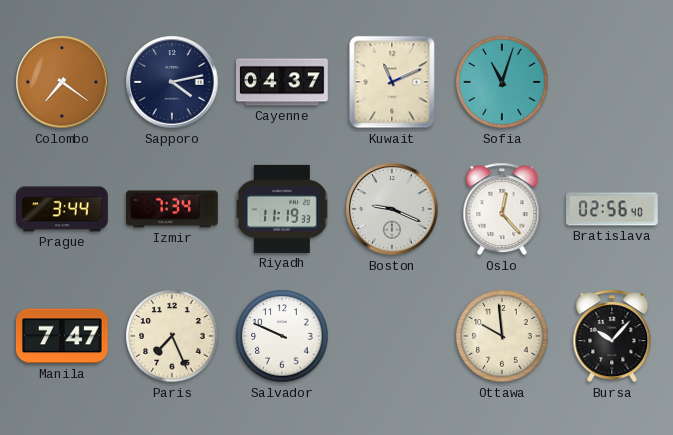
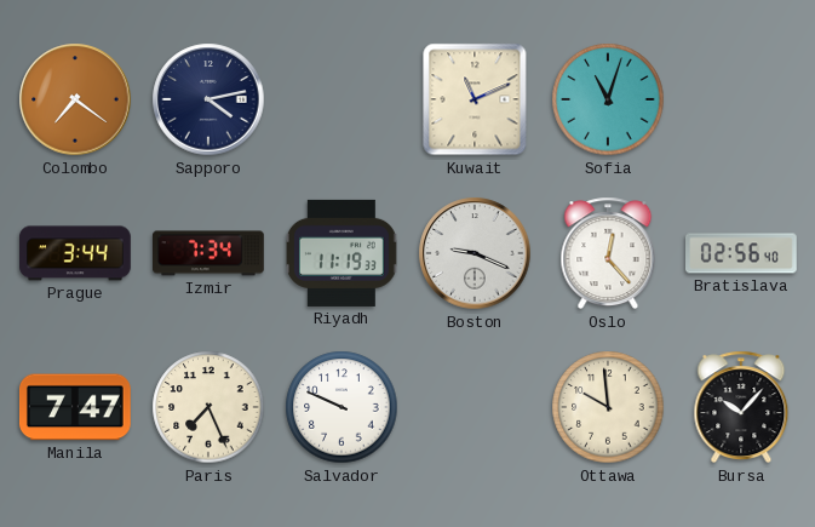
Cayenne: 04:37 -> none
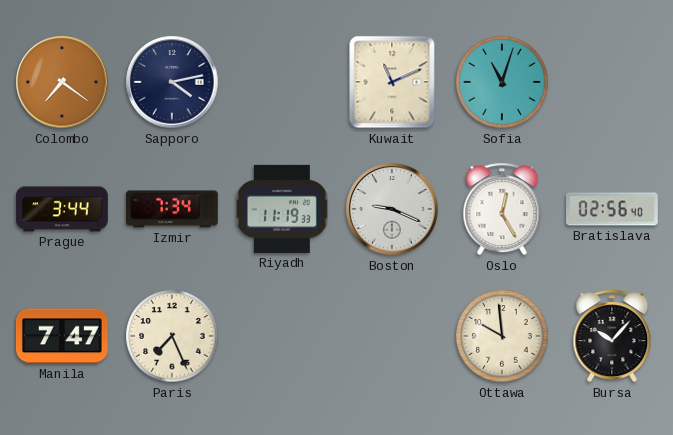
Oslo: 12:23 -> 12:25
Salvador: 9:49 -> none
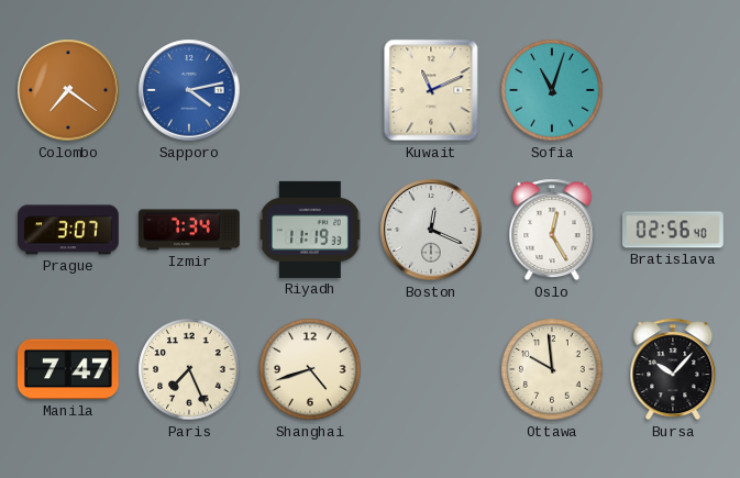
Sapporo dial: navy -> blue
Prague: 3:44 -> 3:07
Boston: 9:19 -> 12:19
Shanghai: none -> 4:42
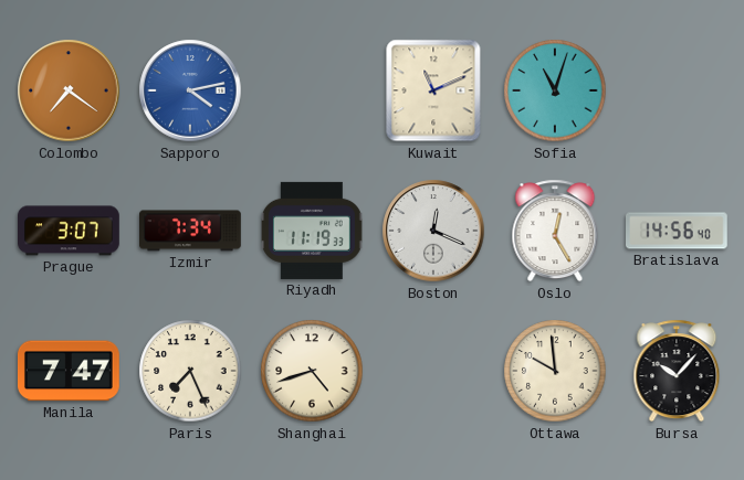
Bratislava: 02:56 -> 14:56
